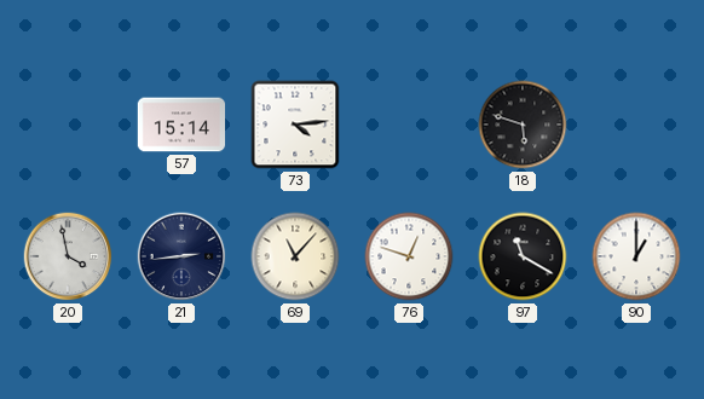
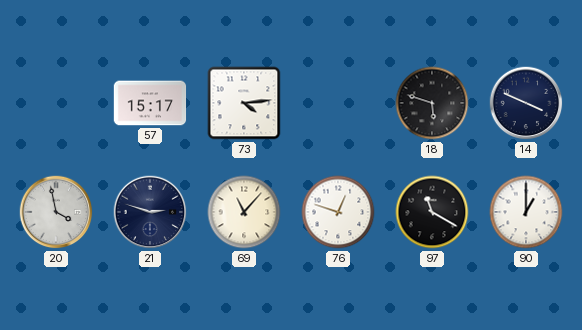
57: 15:14 -> 15:17
14: none -> 3:49
21: 2:44 -> 2:48
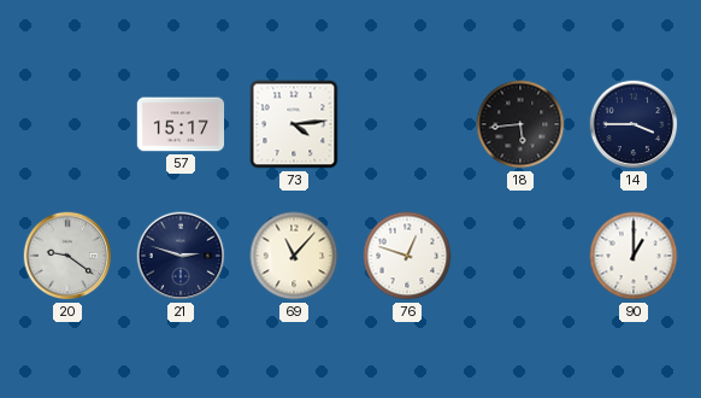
18: 5:48 -> 5:44
14: 3:49 -> 3:45
20: 3:58 -> 9:21
97: 11:20 -> none
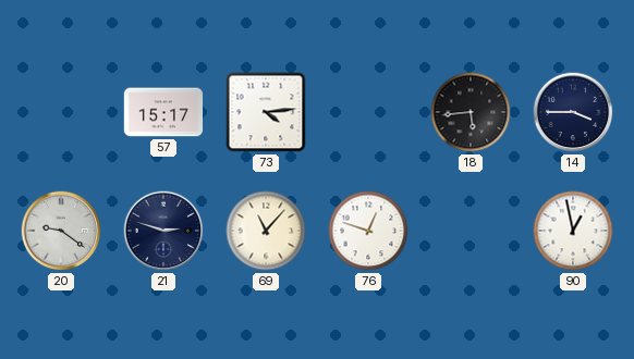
90: 1:00 -> 12:58
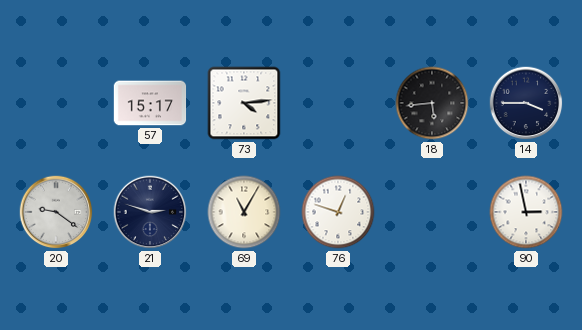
69: 11:07 -> 11:05
90: 12:58 -> 2:58
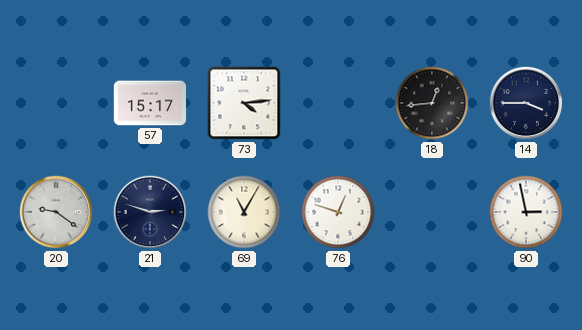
18: 5:44 -> 12:44
